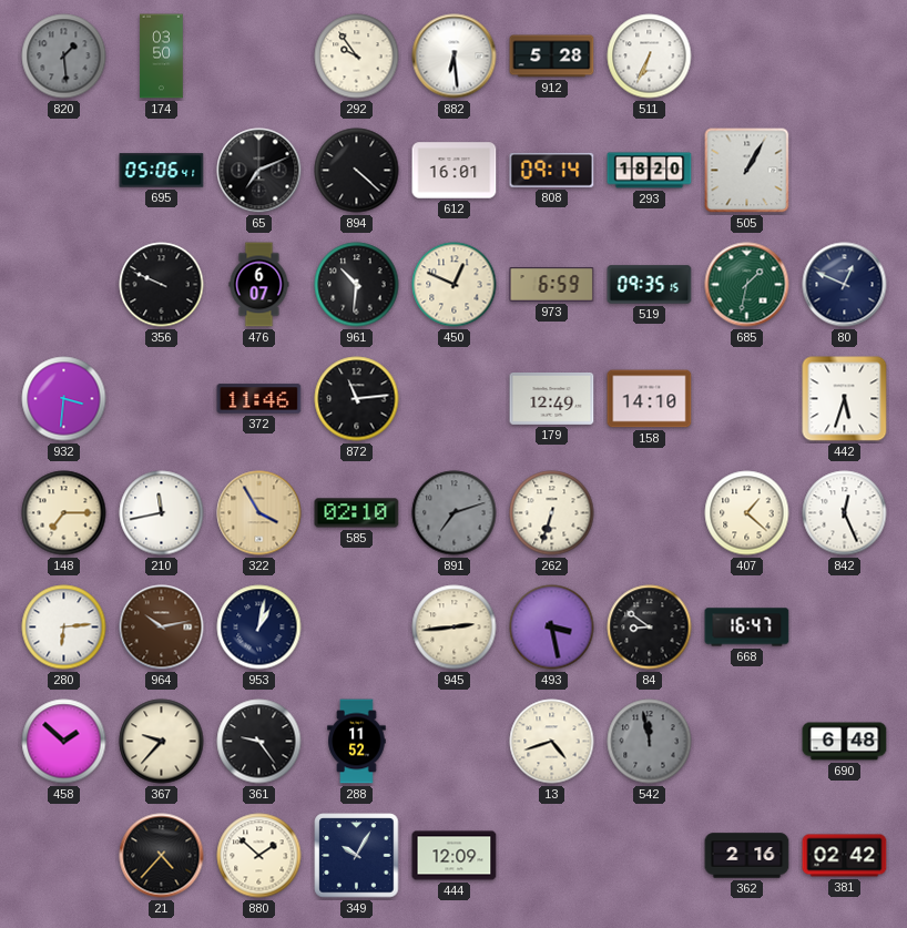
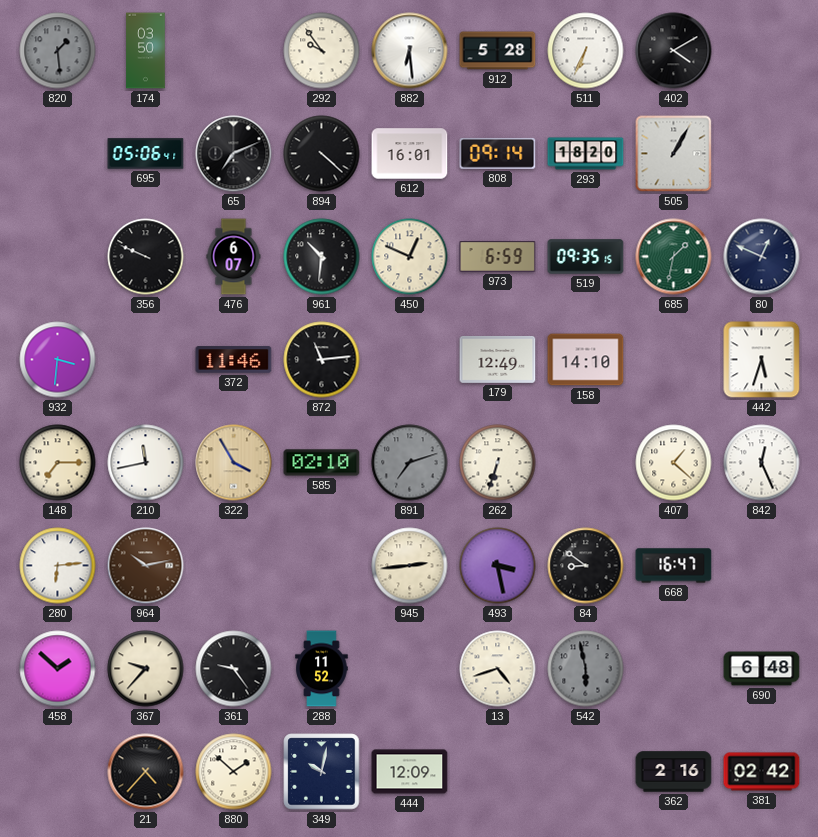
402: none -> 4:10
953: 1:02 -> none
542: 11:58 -> 5:58
349: 10:05 -> 10:02
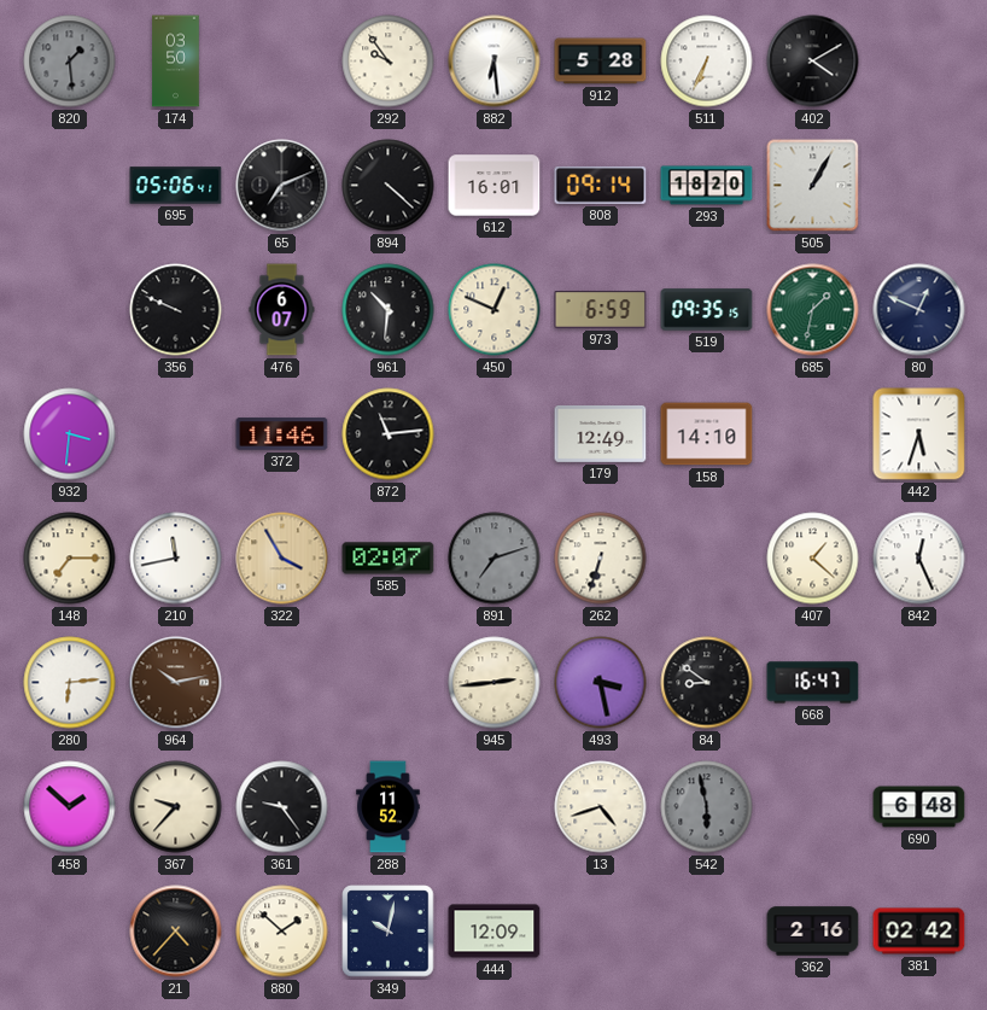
585: 02:10 -> 02:07
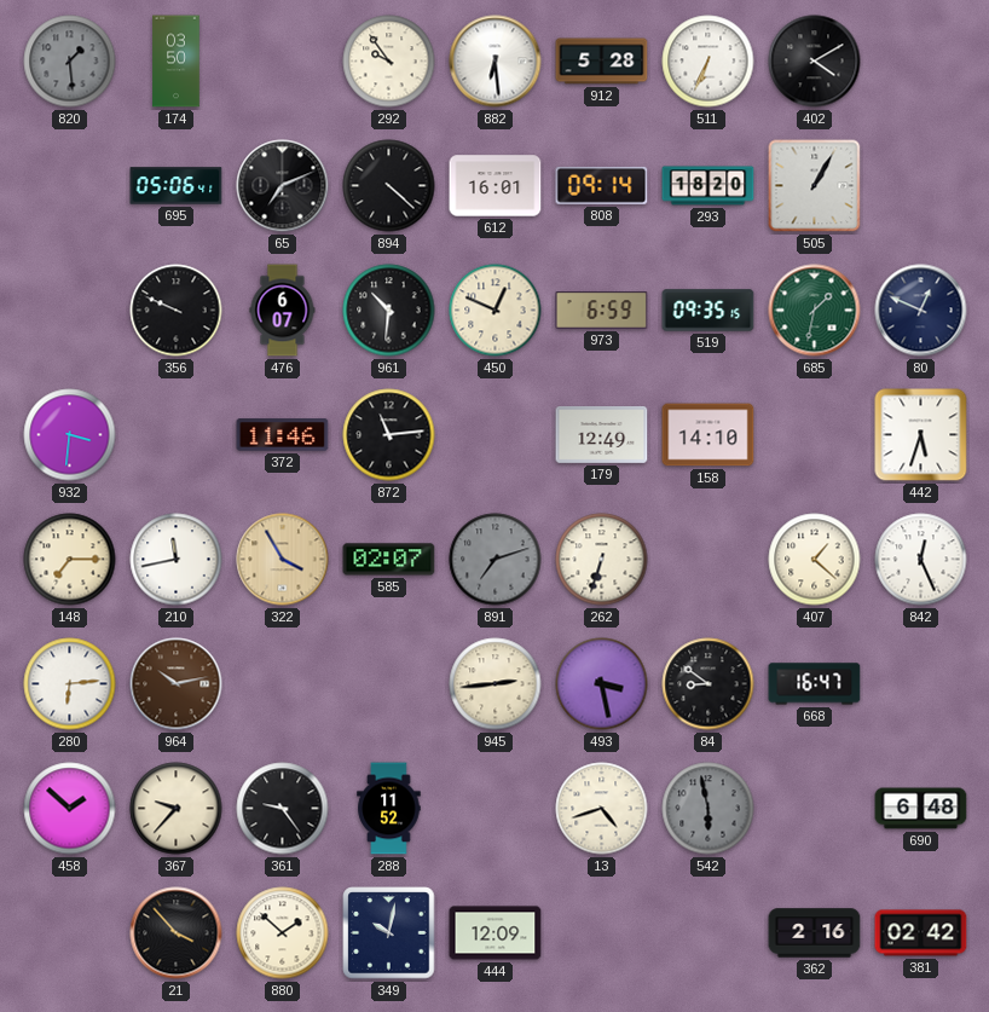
21: 4:37 -> 3:53
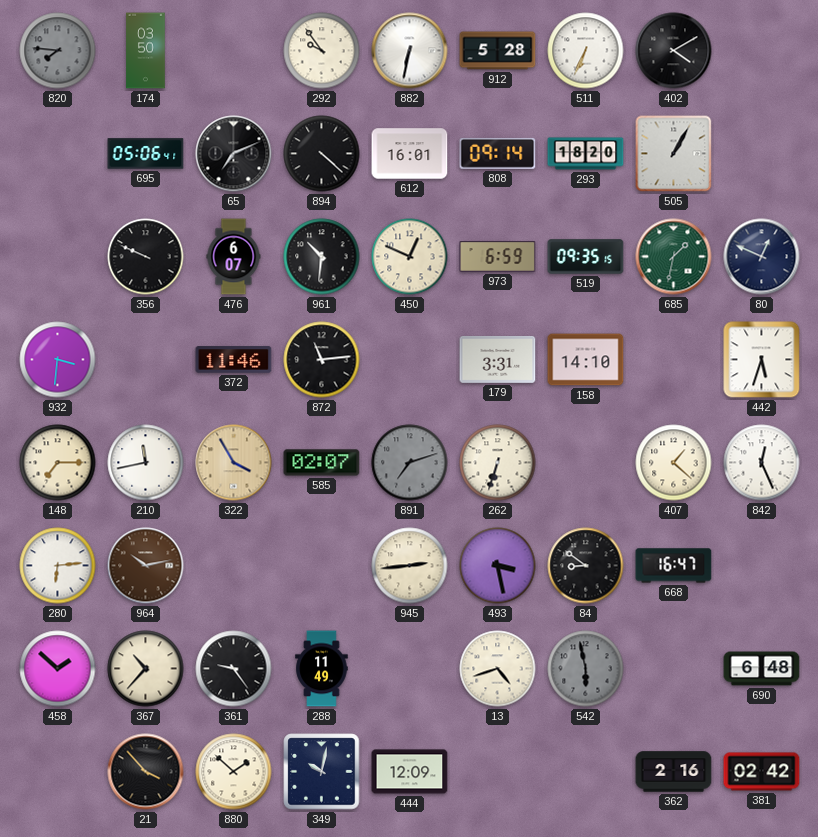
820: 1:29 -> 7:46
882: 6:29 -> 6:32
179: 12:49 -> 3:31
367: 9:37 -> 10:37
288: 11:52 -> 11:49
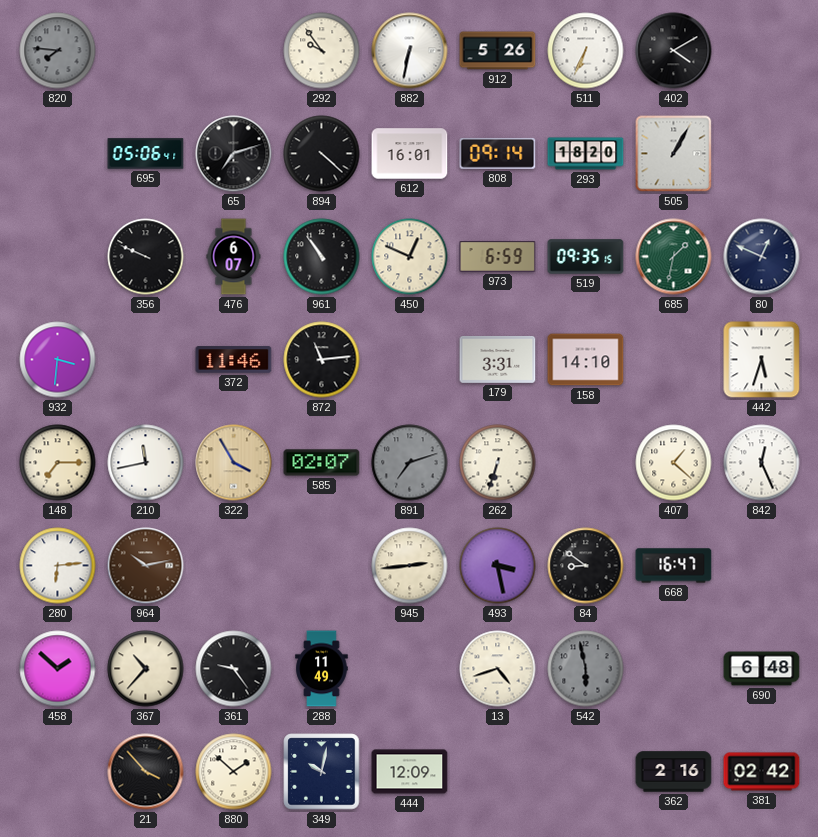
174: 03:50 -> none
912: 5:28 -> 5:26
65: 7:11 -> 7:12
961: 10:31 -> 10:54
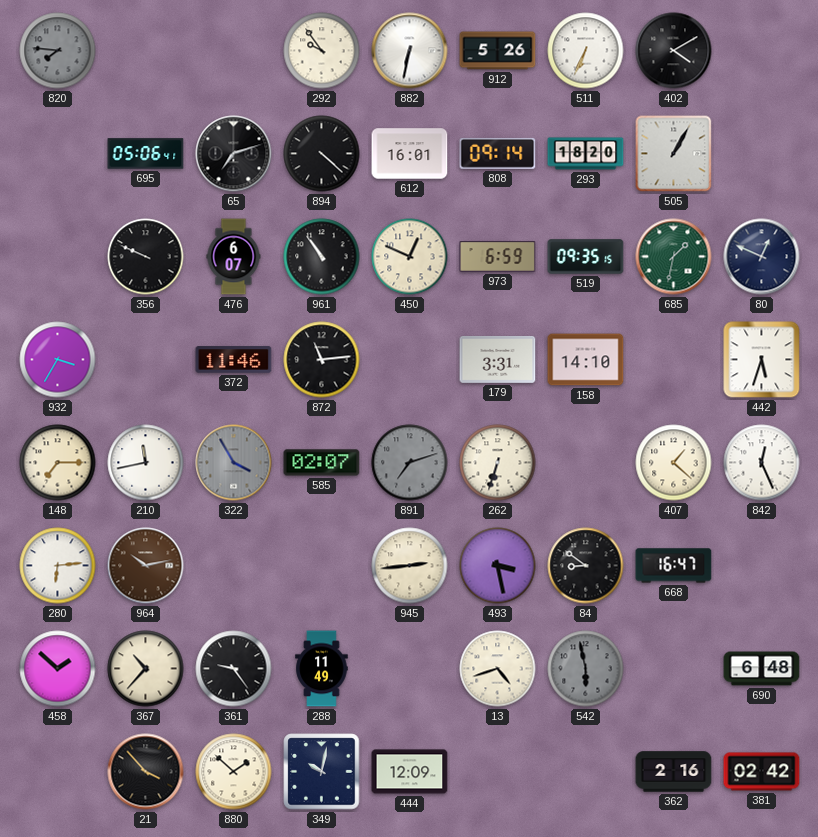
932: 3:31 -> 3:35
322 dial: champagne -> grey
